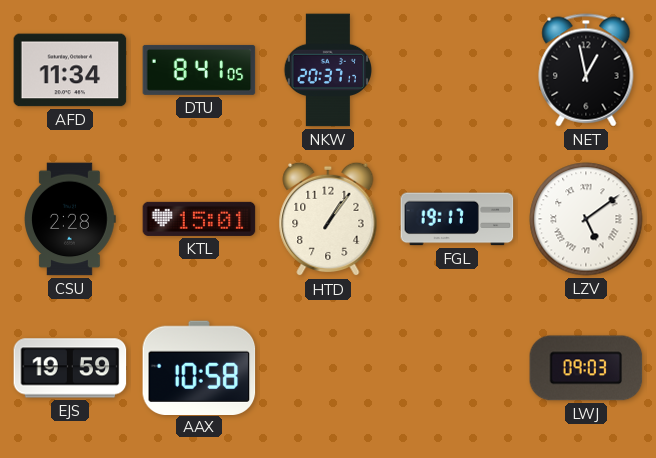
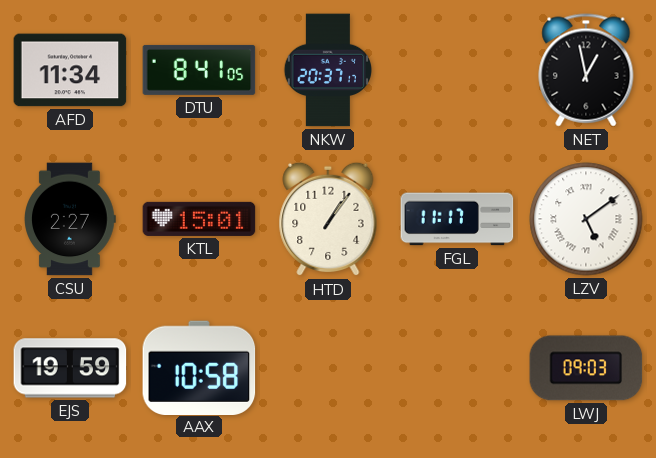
CSU: 2:28 -> 2:27
FGL: 19:17 -> 11:17
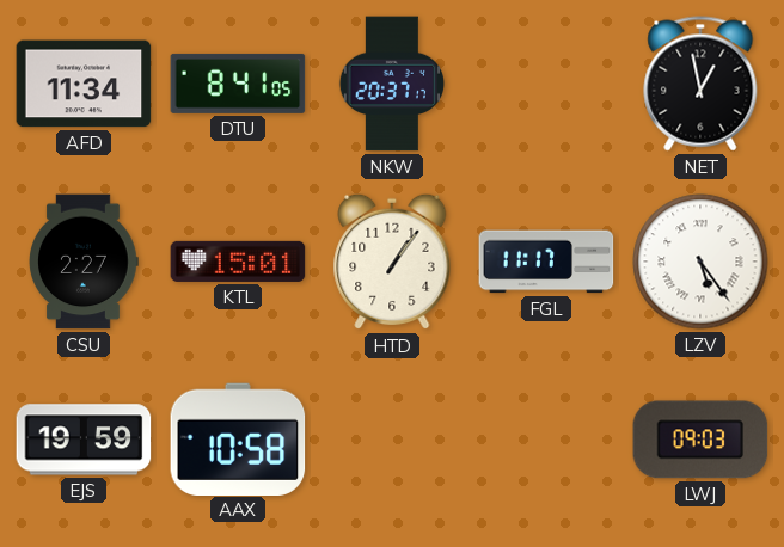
LZV: 5:09 -> 5:24
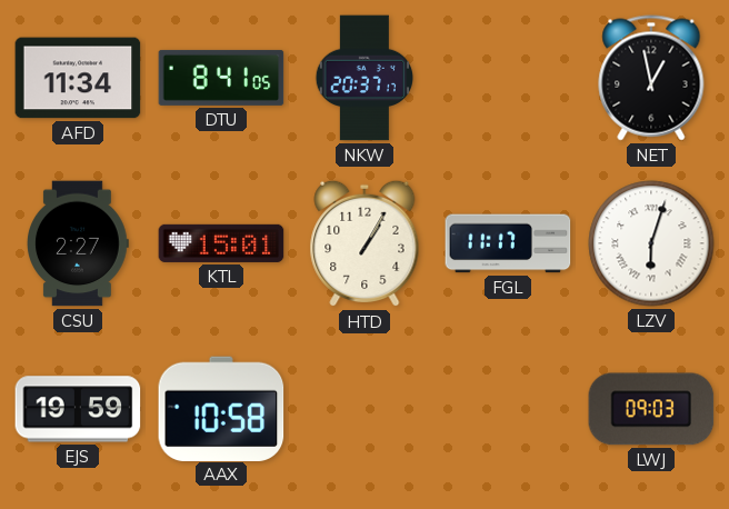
HTD: 1:06 -> 1:05
LZV: 5:24 -> 6:03
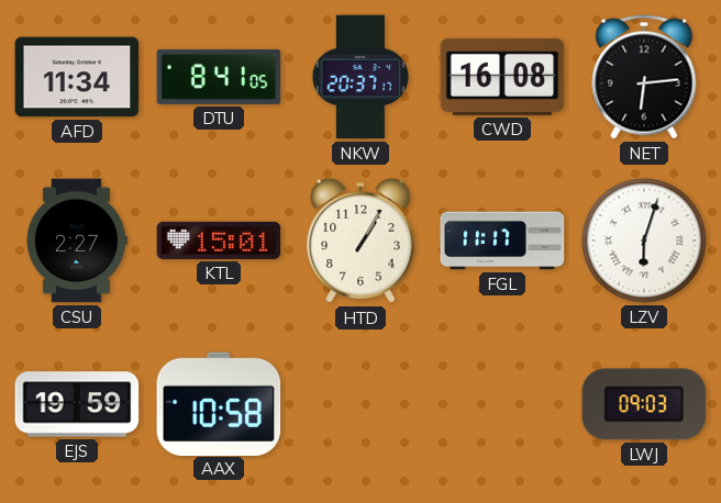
CWD: none -> 16:08
NET: 12:58 -> 6:14
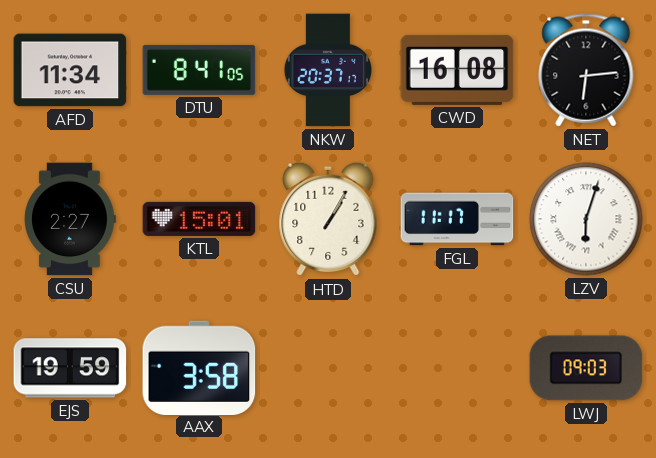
AAX: 10:58 -> 3:58
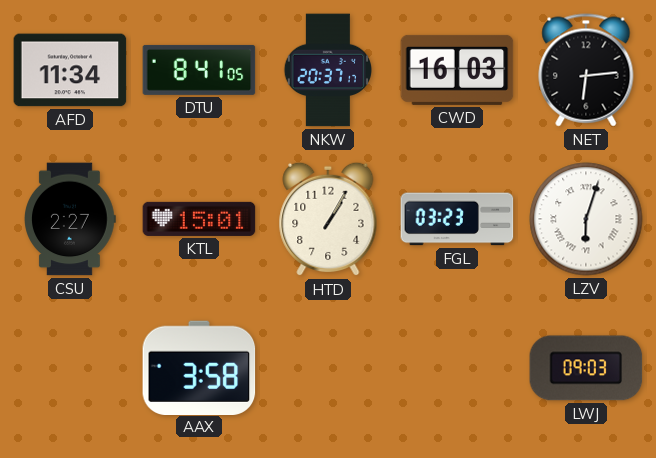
CWD: 16:08 -> 16:03
FGL: 11:17 -> 03:23
EJS: 19:59 -> none
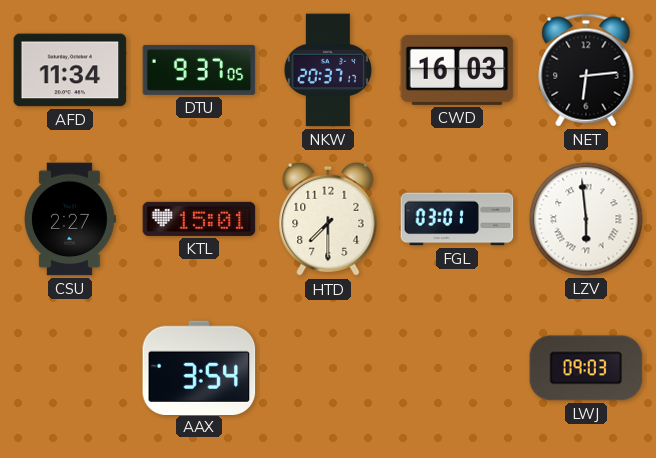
DTU: 8:41 -> 9:37
HTD: 1:05 -> 7:30
FGL: 03:23 -> 03:01
LZV: 6:03 -> 5:59
AAX: 3:58 -> 3:54
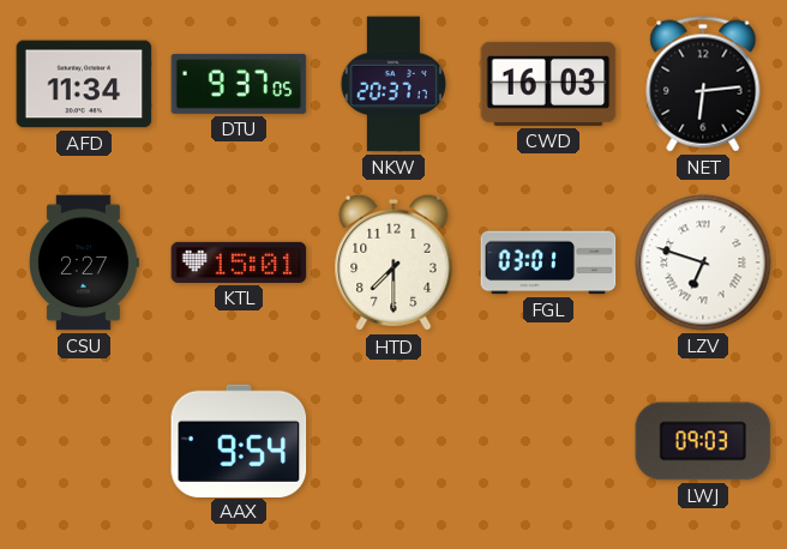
LZV: 5:59 -> 6:48
AAX: 3:54 -> 9:54
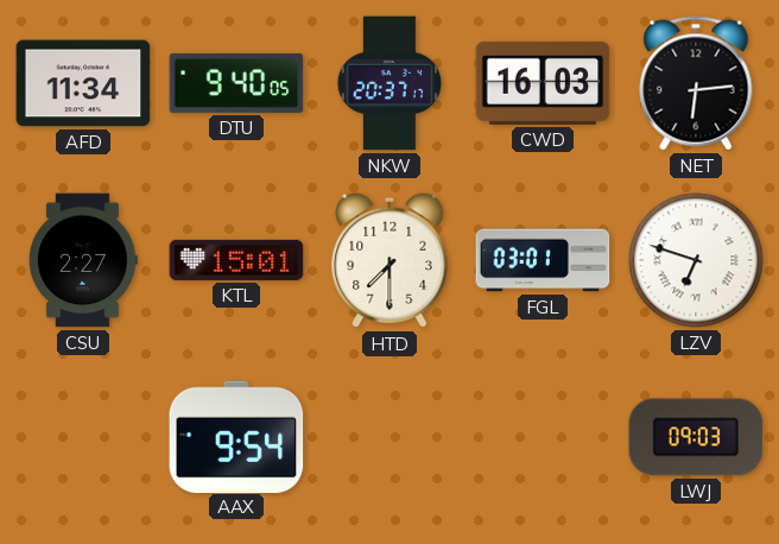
DTU: 9:37 -> 9:40
